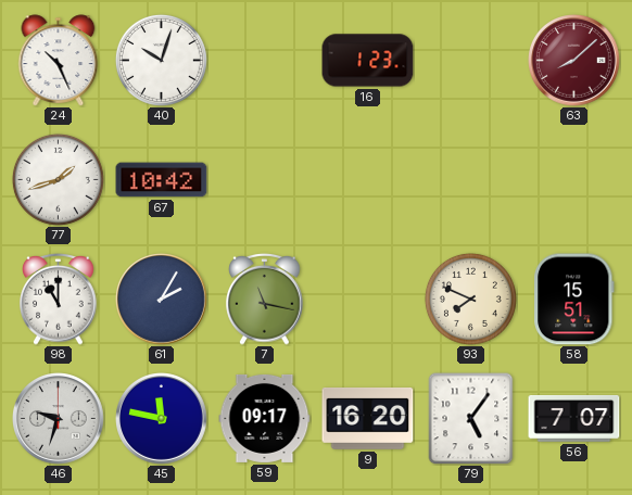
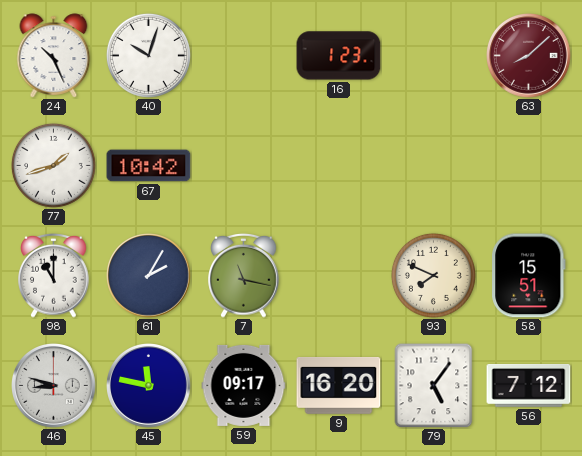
46: 9:33 -> 8:48
56: 7:07 -> 7:12
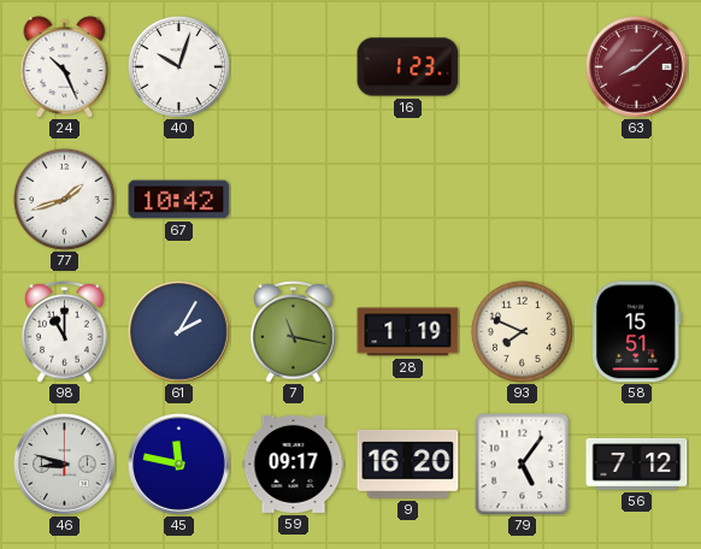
28: none -> 1:19
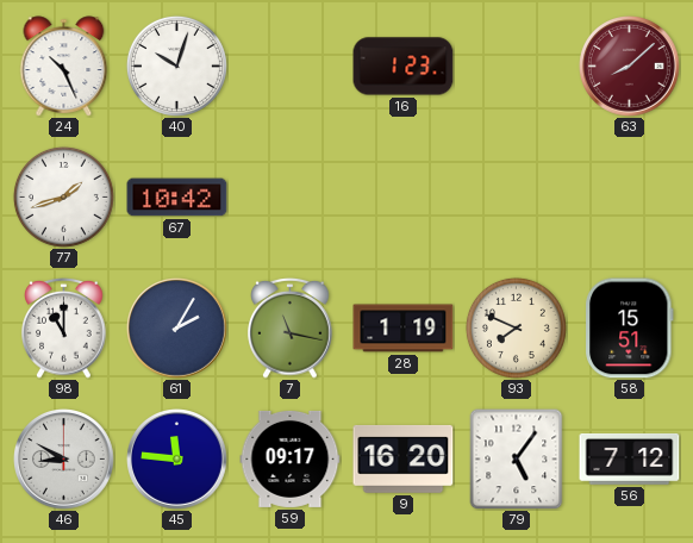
46: 8:48 -> 8:50
45: 11:47 -> 11:46
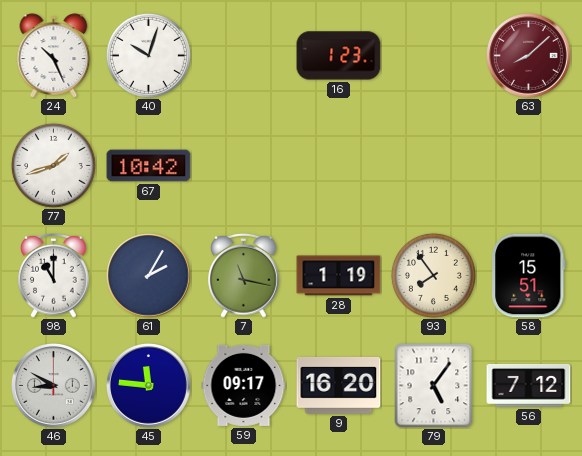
93: 7:49 -> 7:54
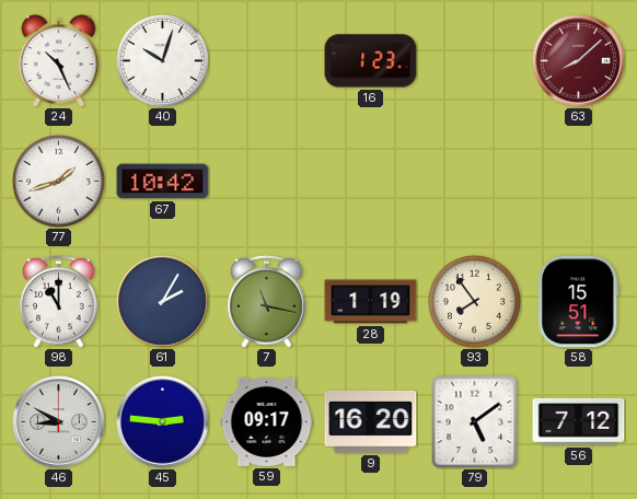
45: 11:46 -> 2:46
79: 5:06 -> 5:09
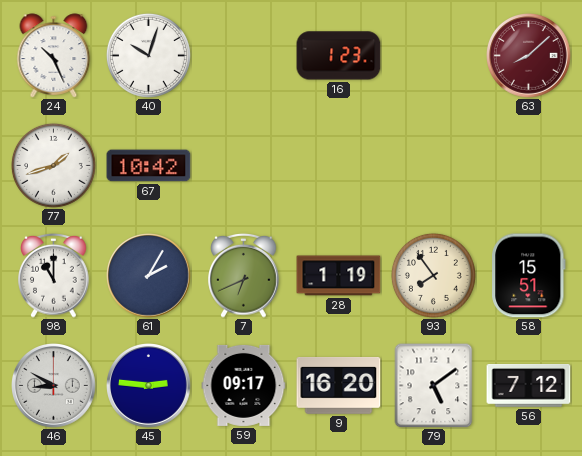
7: 11:17 -> 6:41
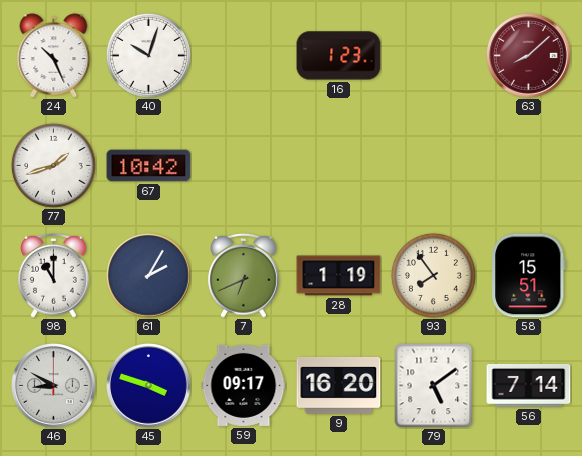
45: 2:46 -> 3:48
56: 7:12 -> 7:14
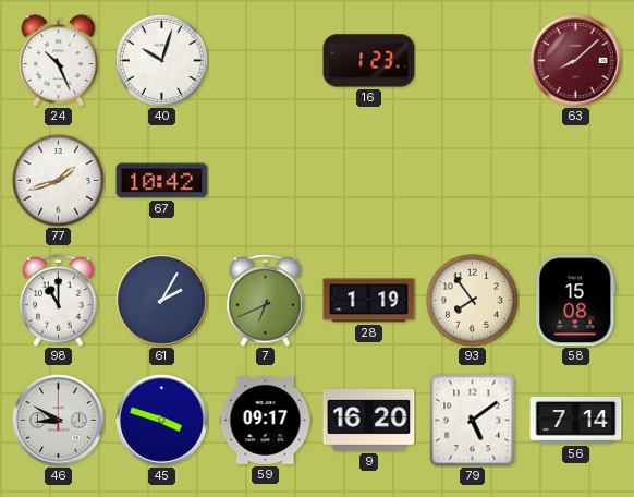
58: 15:51 -> 15:08
